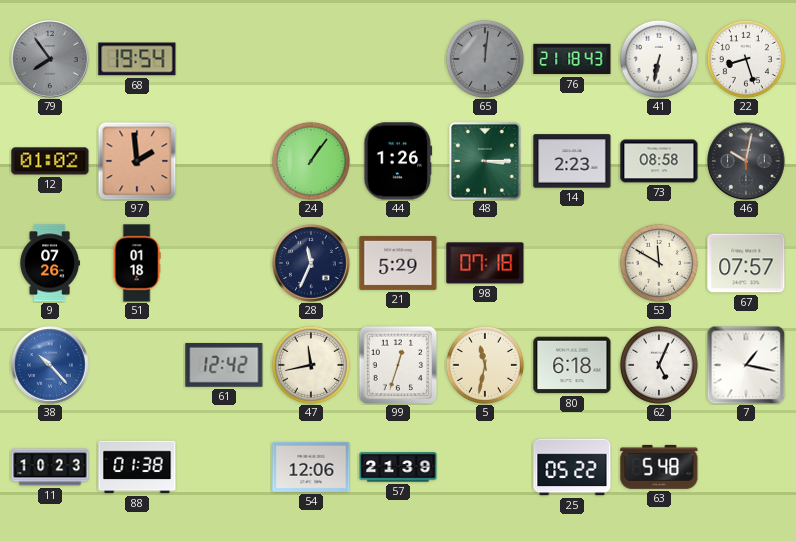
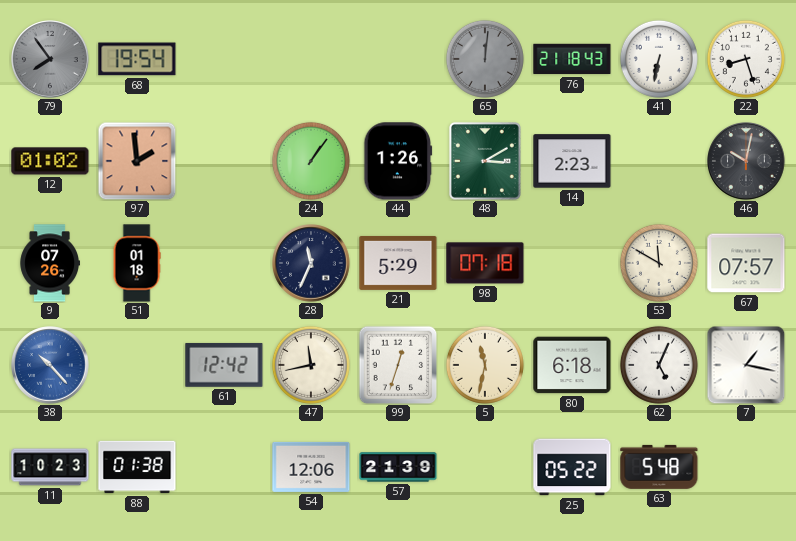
48: 3:15 -> 3:10
73: 08:58 -> none
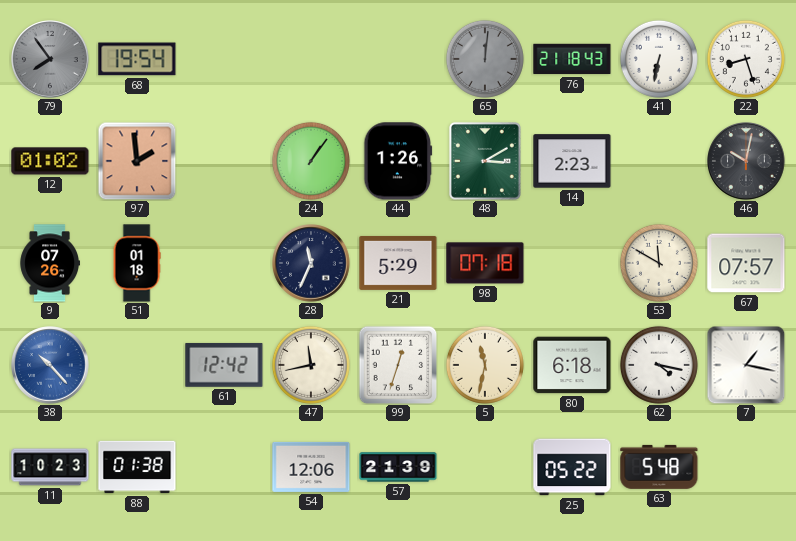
62: 5:04 -> 4:17
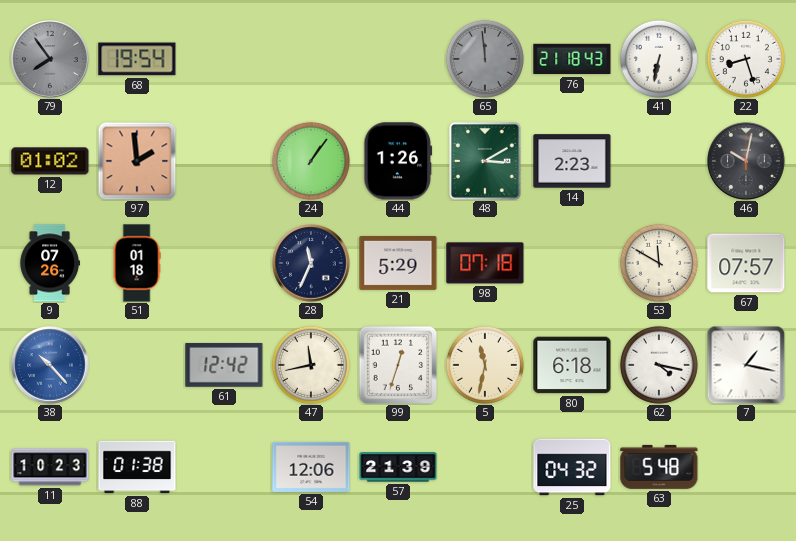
65: 12:01 -> 11:59
25: 05:22 -> 04:32
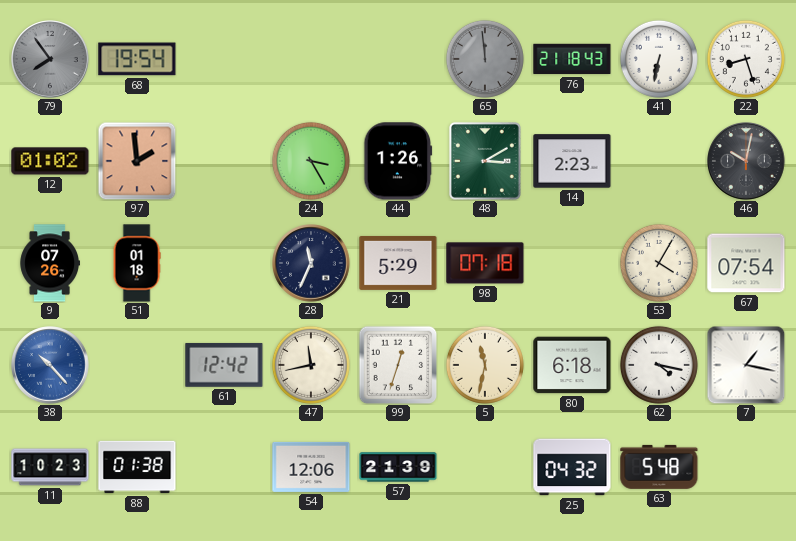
24: 1:06 -> 3:25
53: 11:50 -> 4:05
67: 07:57 -> 07:54
